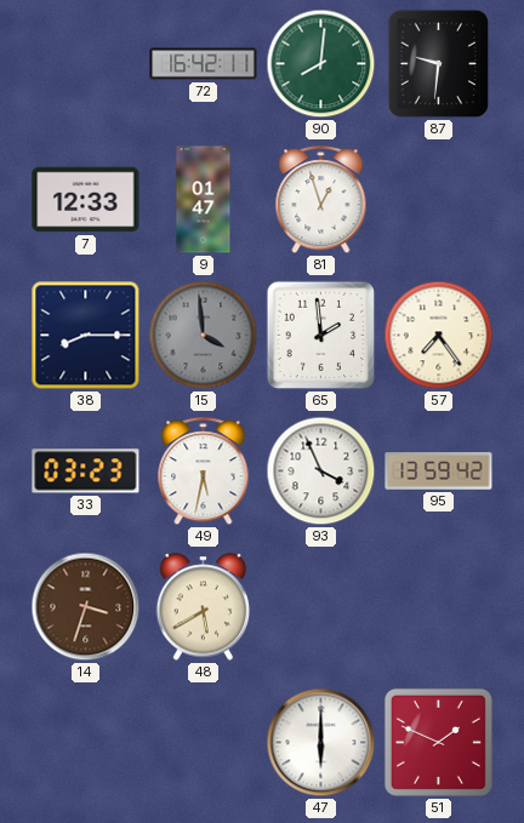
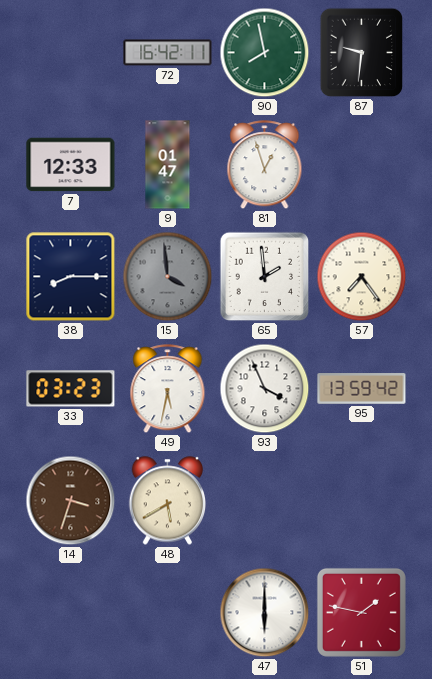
90: 8:01 -> 7:58
51: 1:49 -> 1:47
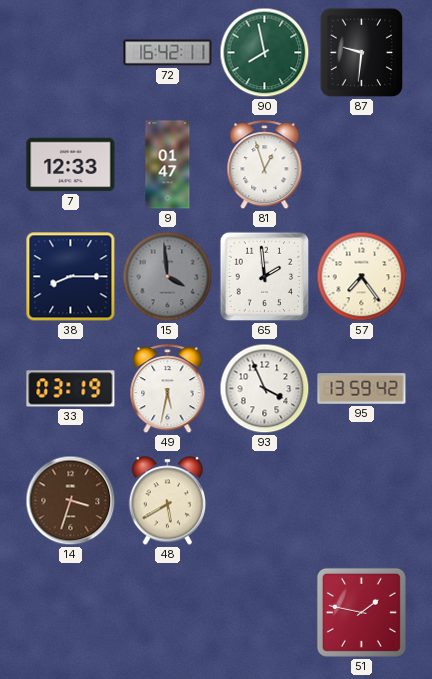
33: 03:23 -> 03:19
47: 6:00 -> none
